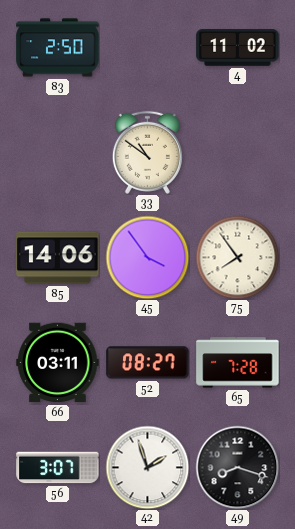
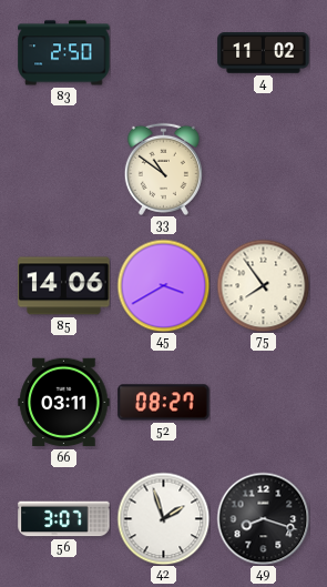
45: 3:54 -> 3:40
65: 7:28 -> none
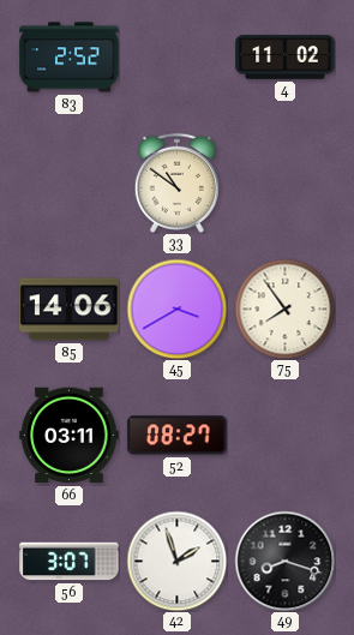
83: 2:50 -> 2:52
